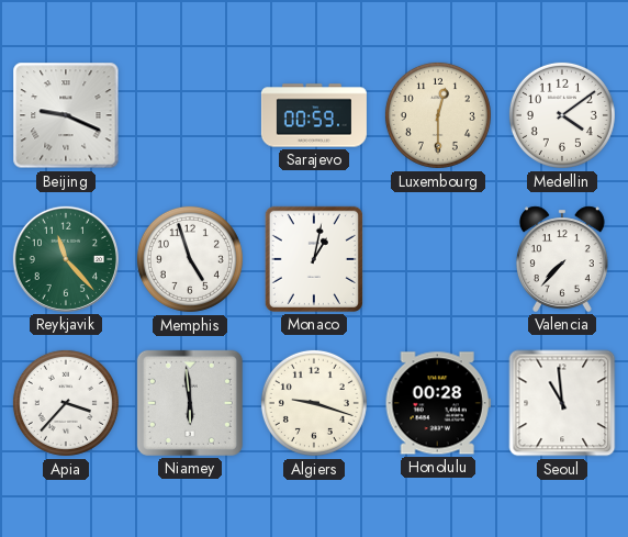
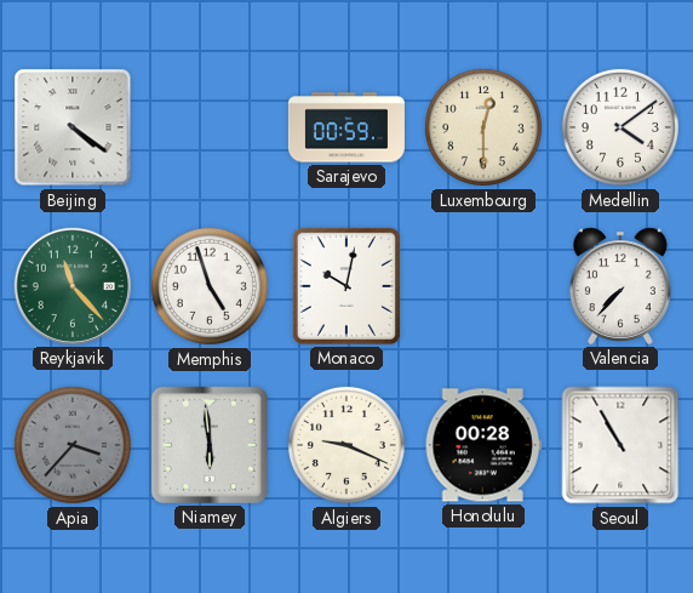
Beijing: 9:19 -> 4:21
Monaco: 1:02 -> 10:02
Apia dial: white -> grey
Algiers: 9:18 -> 9:19
Seoul: 10:59 -> 10:55
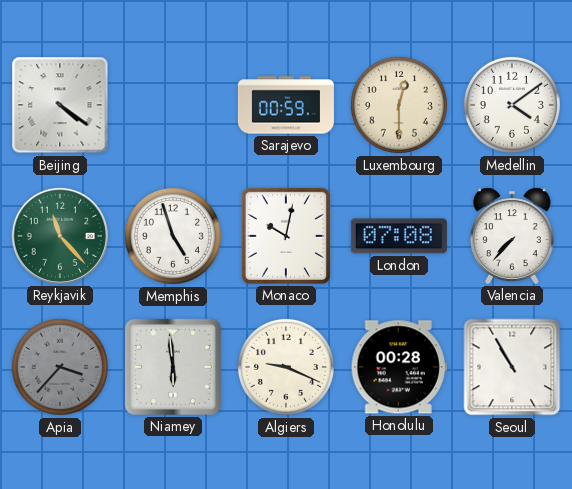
London: none -> 07:08
